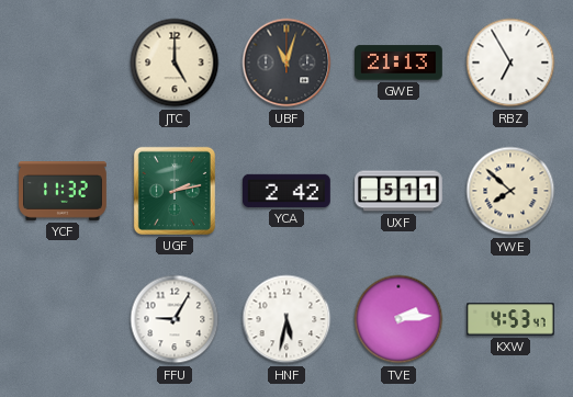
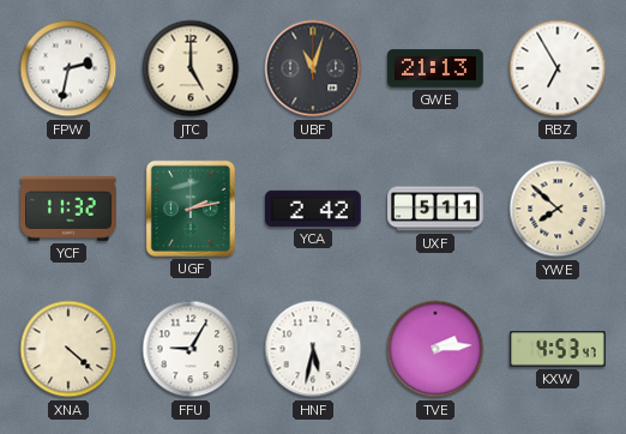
FPW: none -> 2:32
XNA: none -> 4:22
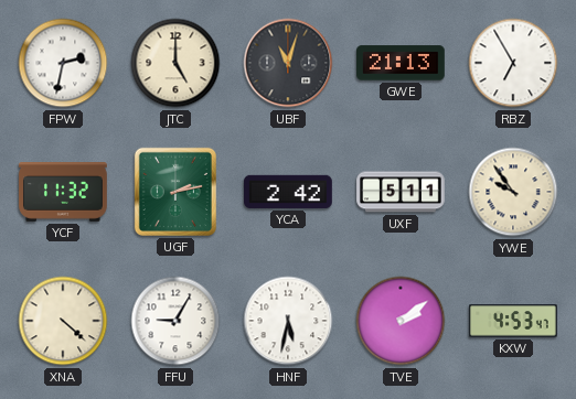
YWE: 7:52 -> 9:54
TVE: 2:14 -> 2:09
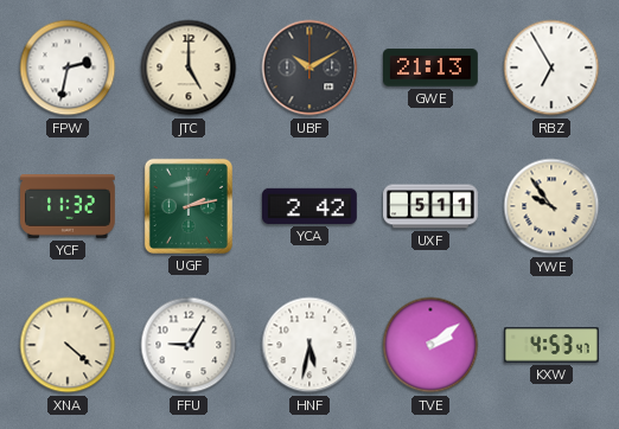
UBF: 11:03 -> 10:10
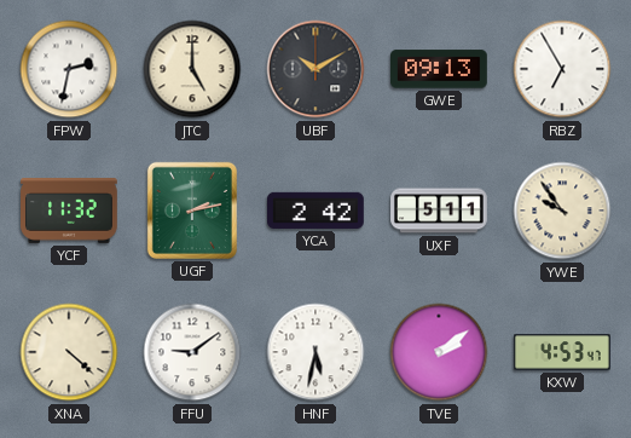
GWE: 21:13 -> 09:13
FFU: 9:05 -> 9:09
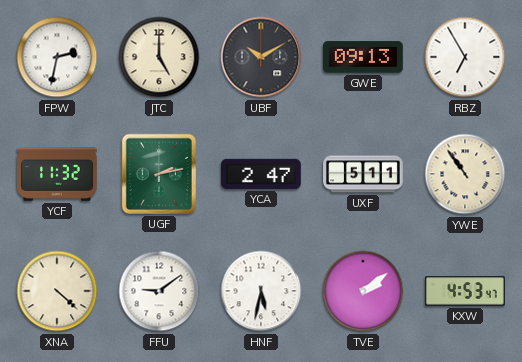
YCA: 2:42 -> 2:47
YWE: 9:54 -> 10:54
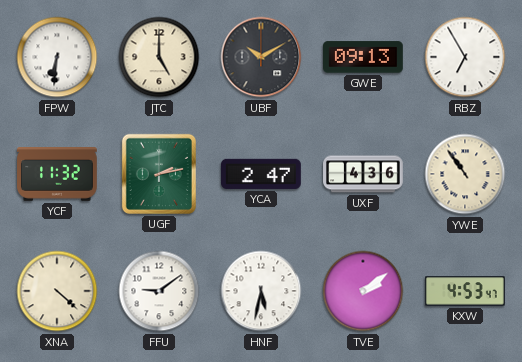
FPW: 2:32 -> 6:31
UXF: 5:11 -> 4:36
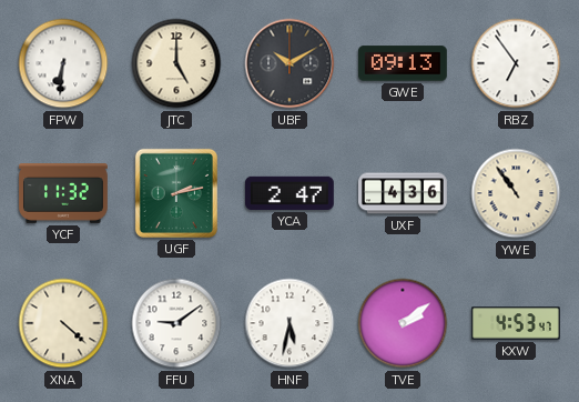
RBZ: 6:55 -> 6:54
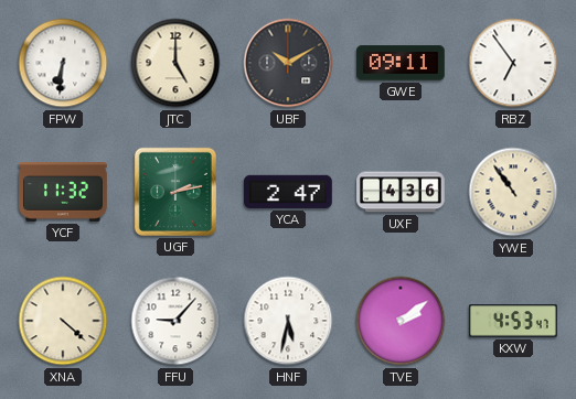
GWE: 09:13 -> 09:11
FFU: 9:09 -> 9:07
